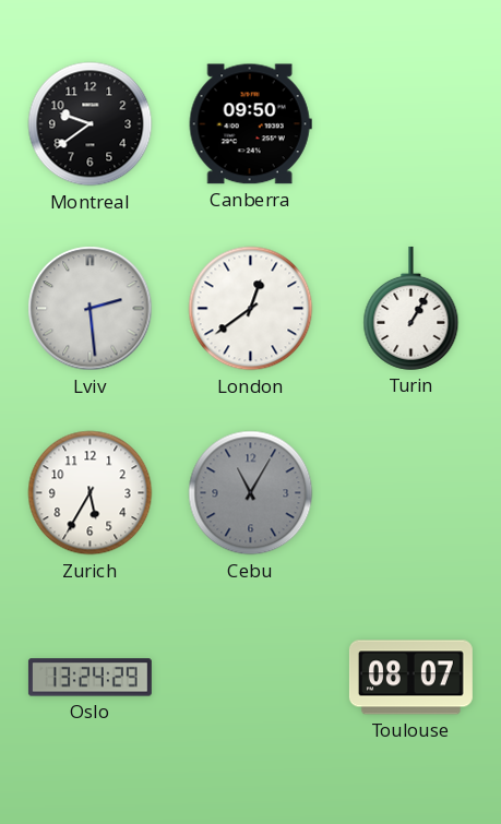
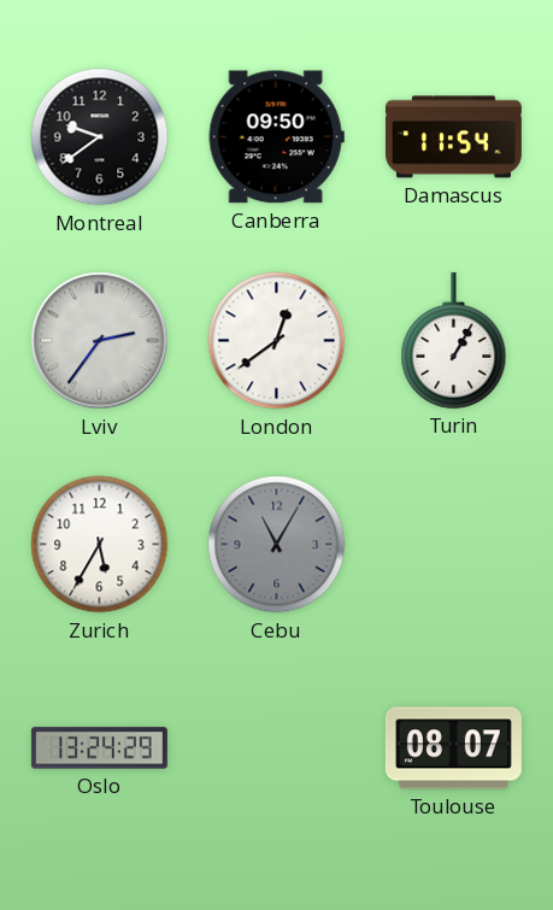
Damascus: none -> 11:54
Lviv: 2:29 -> 2:36
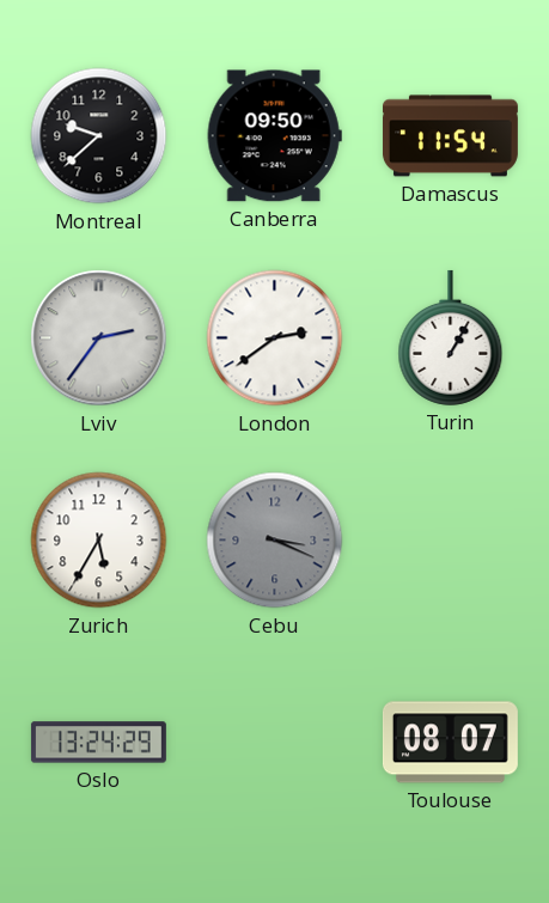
Montreal: 9:39 -> 9:38
London: 12:39 -> 2:39
Cebu: 11:05 -> 3:19
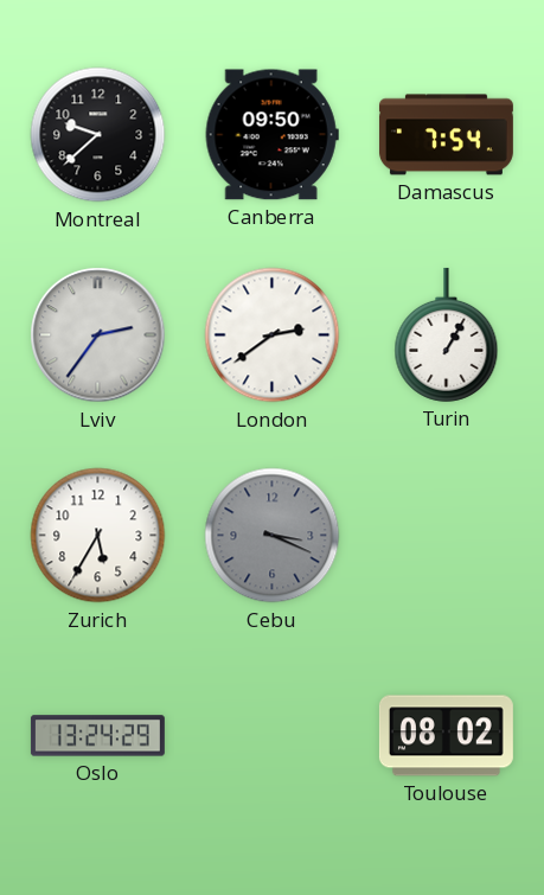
Damascus: 11:54 -> 7:54
Toulouse: 08:07 -> 08:02
